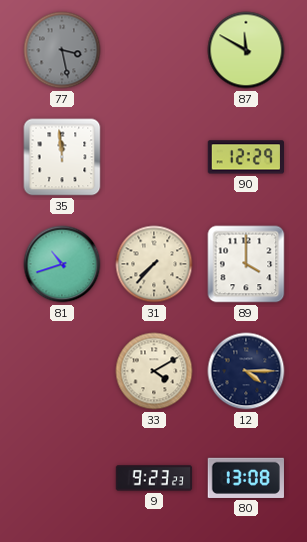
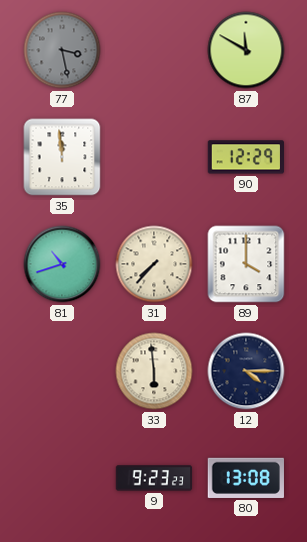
33: 4:10 -> 5:59
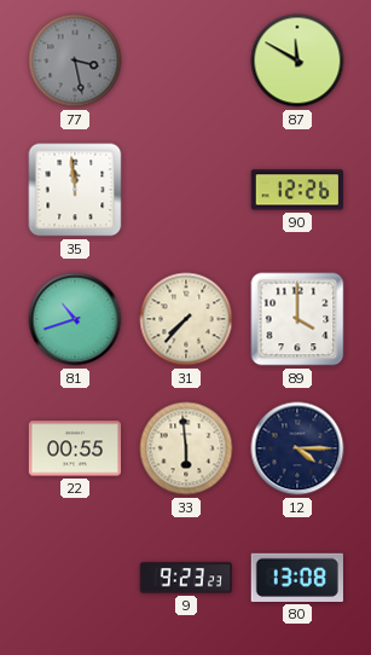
90: 12:29 -> 12:26
22: none -> 00:55
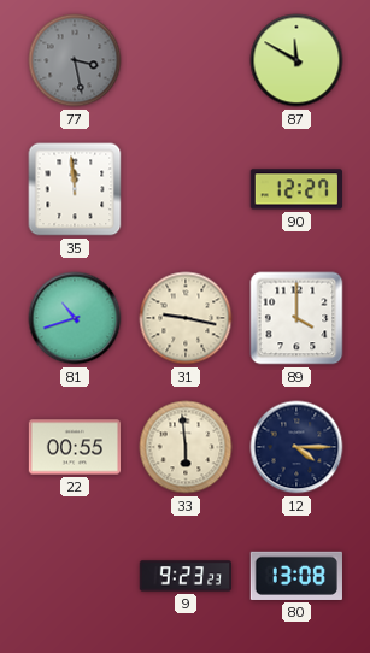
90: 12:26 -> 12:27
31: 7:37 -> 9:17
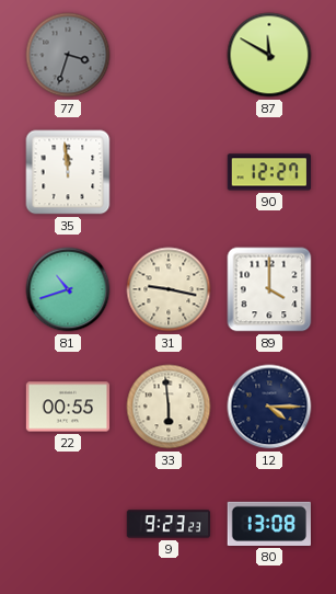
77: 3:28 -> 3:33
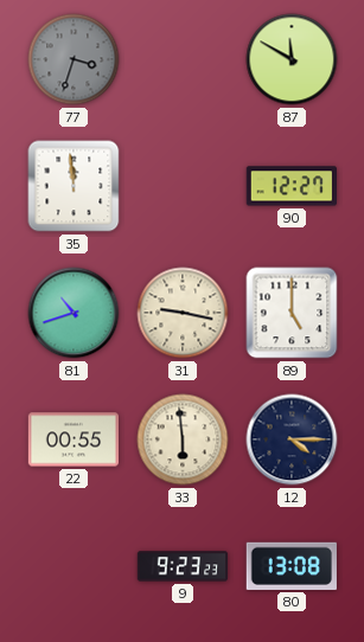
89: 4:00 -> 5:00
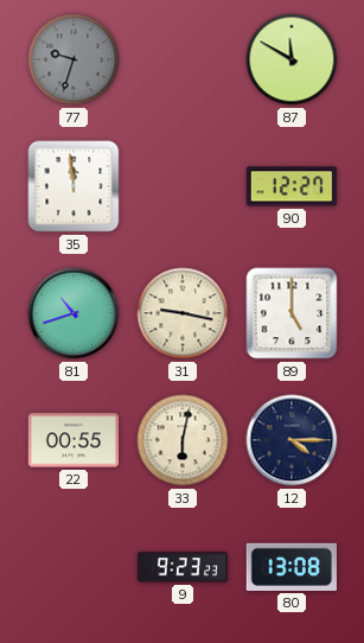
77: 3:33 -> 9:33
33: 5:59 -> 6:02
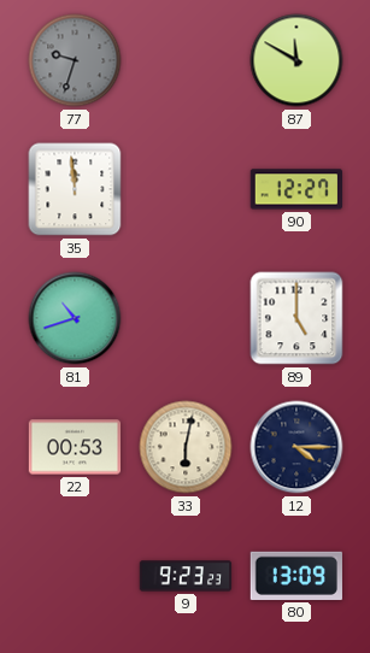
31: 9:17 -> none
22: 00:55 -> 00:53
80: 13:08 -> 13:09
